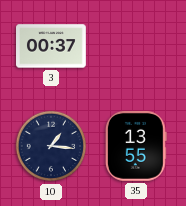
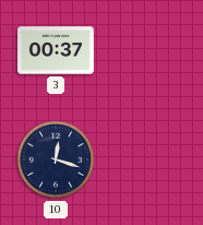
10: 1:16 -> 12:18
35: 13:55 -> none
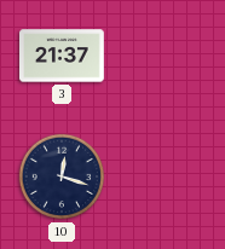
3: 00:37 -> 21:37
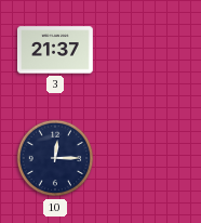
10: 12:18 -> 12:15
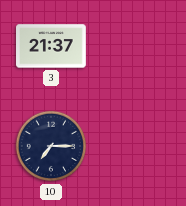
10: 12:15 -> 7:15
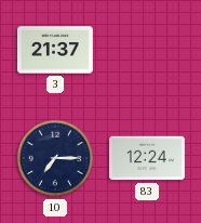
83: none -> 12:24
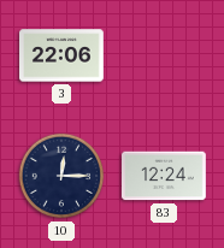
3: 21:37 -> 22:06
10: 7:15 -> 12:15
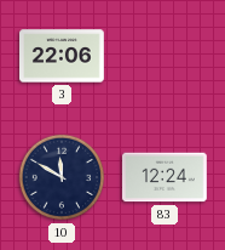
10: 12:15 -> 11:50
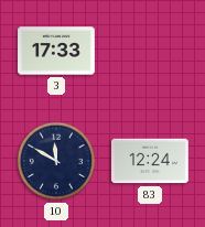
3: 22:06 -> 17:33
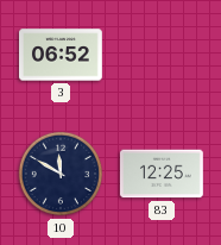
3: 17:33 -> 06:52
83: 12:24 -> 12:25
